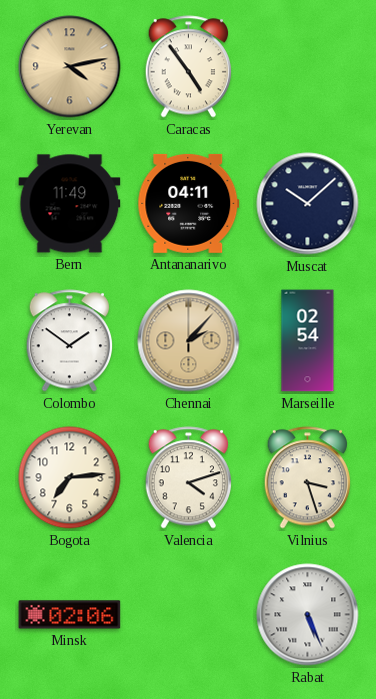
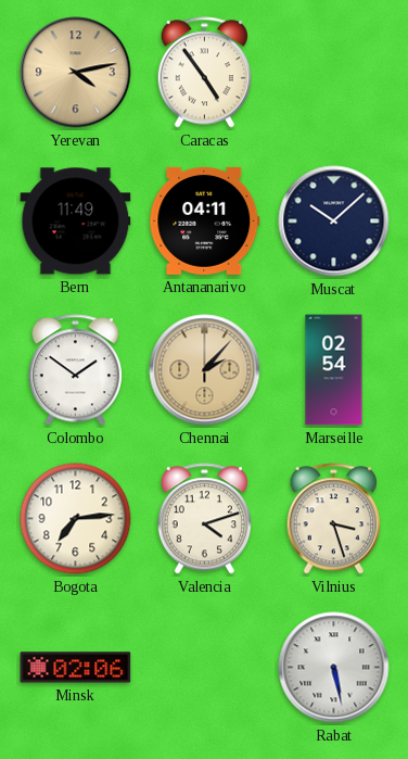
Rabat: 5:26 -> 5:28
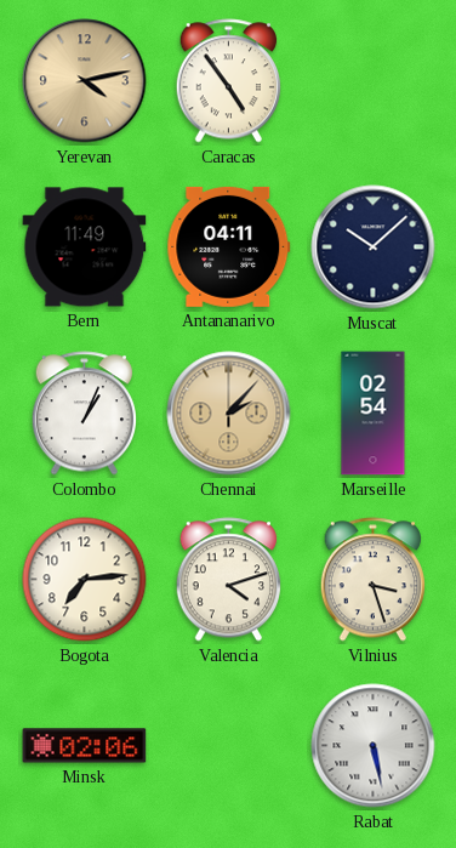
Colombo: 1:51 -> 1:04
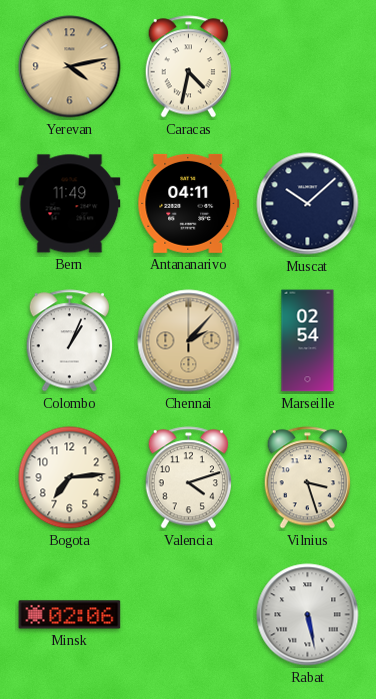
Caracas: 4:54 -> 4:32
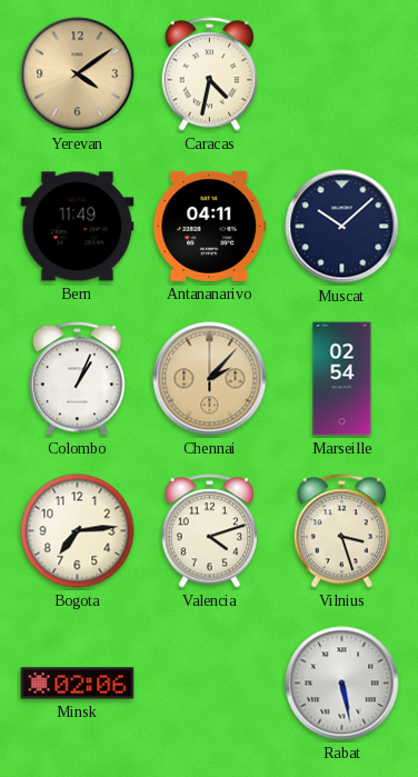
Yerevan: 4:13 -> 4:09
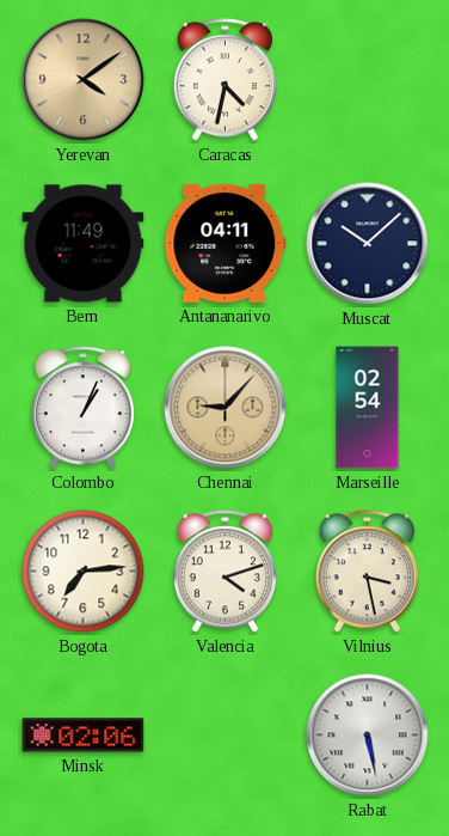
Chennai: 2:07 -> 9:07
Vilnius: 3:27 -> 3:28
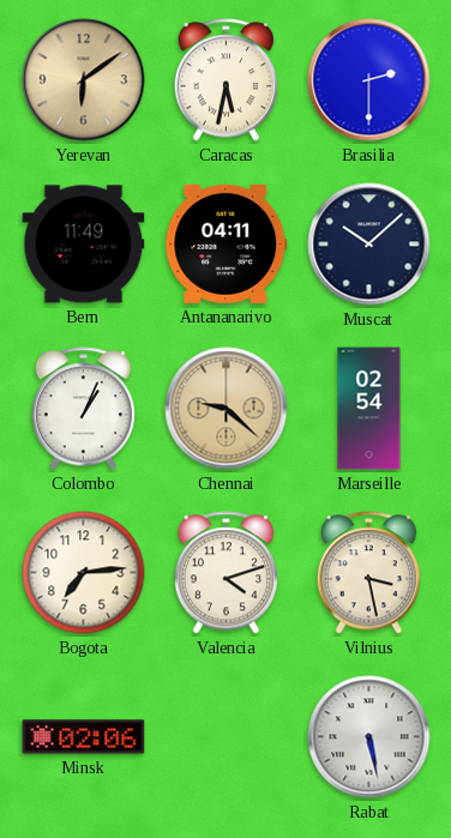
Yerevan: 4:09 -> 6:09
Caracas: 4:32 -> 5:32
Brasilia: none -> 2:30
Chennai: 9:07 -> 9:22
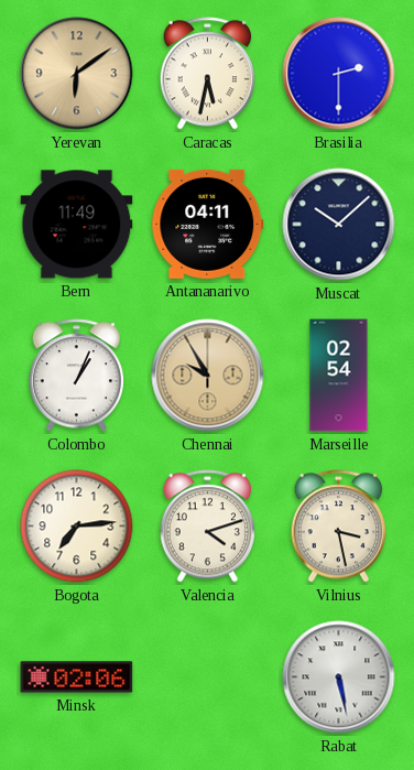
Chennai: 9:22 -> 9:55
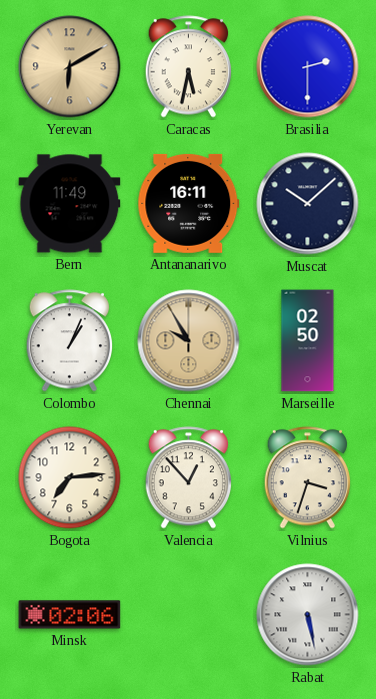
Yerevan: 6:09 -> 6:10
Antananarivo: 04:11 -> 16:11
Marseille: 02:54 -> 02:50
Valencia: 4:12 -> 12:53
Vilnius: 3:28 -> 3:33
